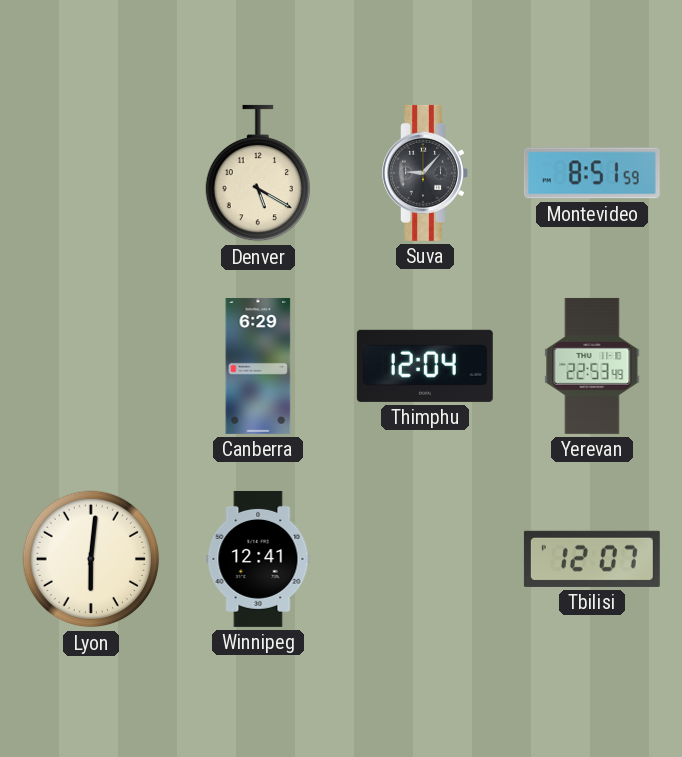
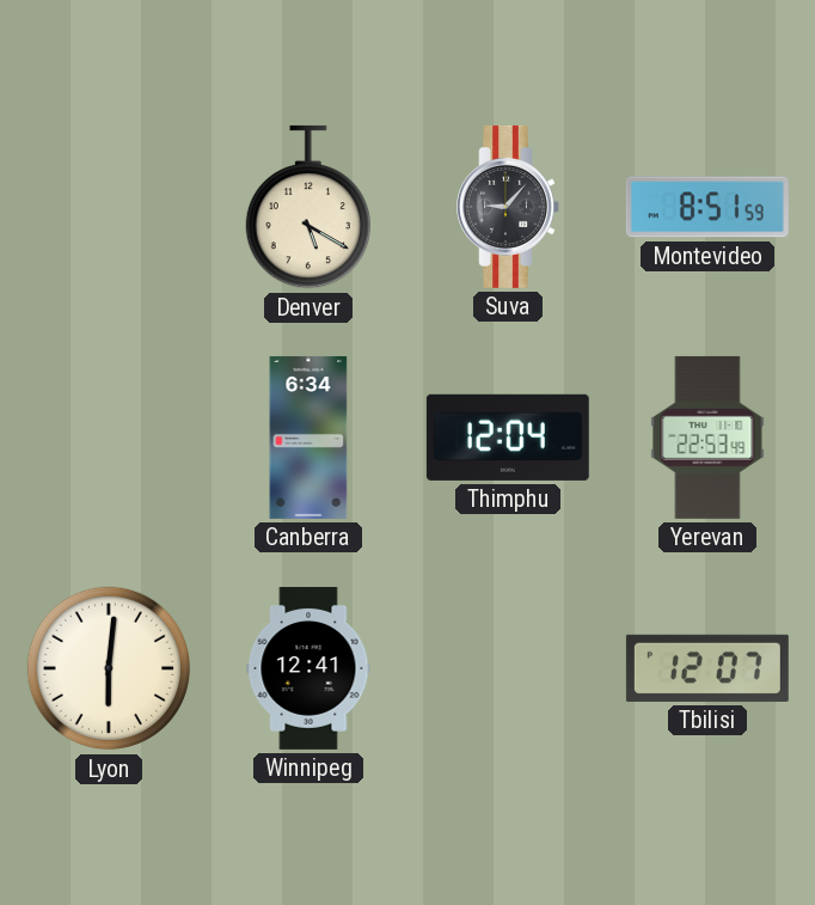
Canberra: 6:29 -> 6:34
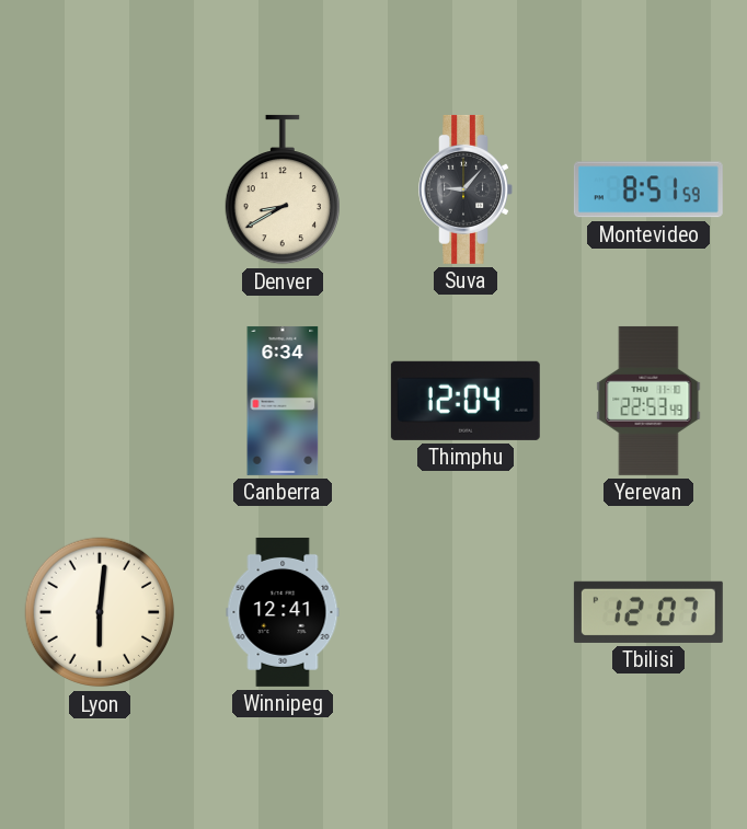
Denver: 5:20 -> 8:40
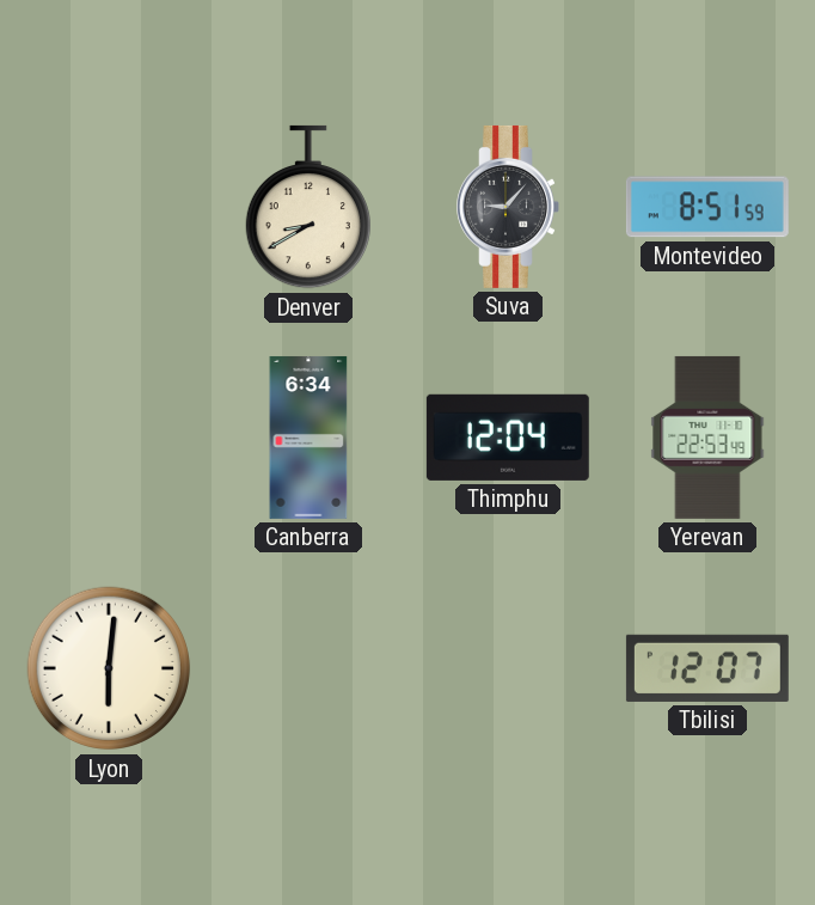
Winnipeg: 12:41 -> none
